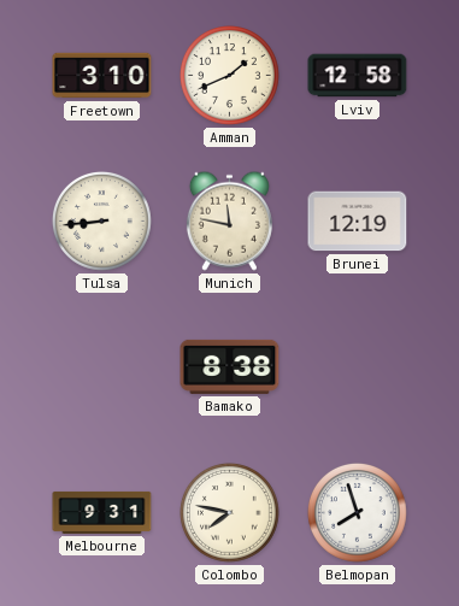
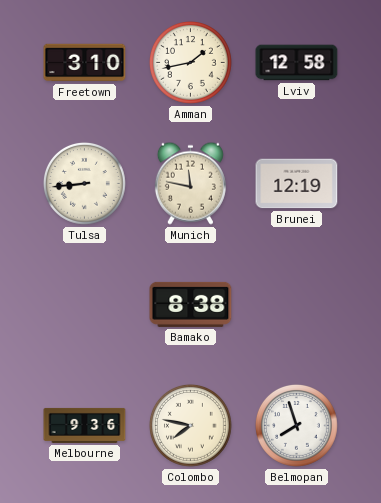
Amman: 1:41 -> 1:43
Melbourne: 9:31 -> 9:36
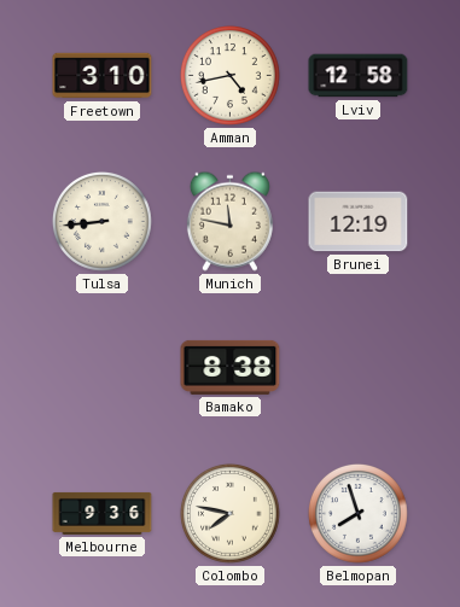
Amman: 1:43 -> 4:43
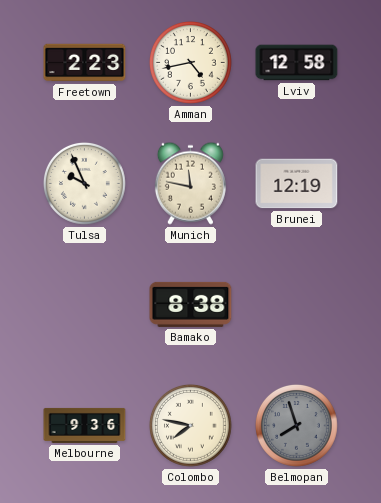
Freetown: 3:10 -> 2:23
Tulsa: 8:44 -> 9:56
Belmopan dial: white -> grey
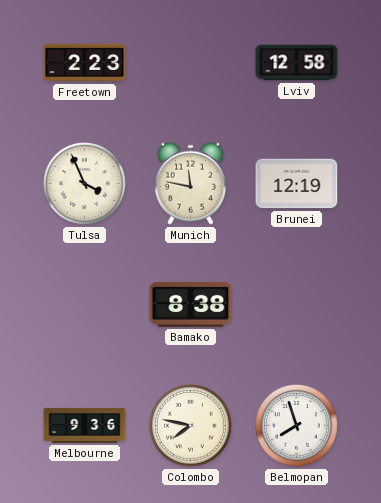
Amman: 4:43 -> none
Tulsa: 9:56 -> 3:56
Belmopan dial: grey -> white
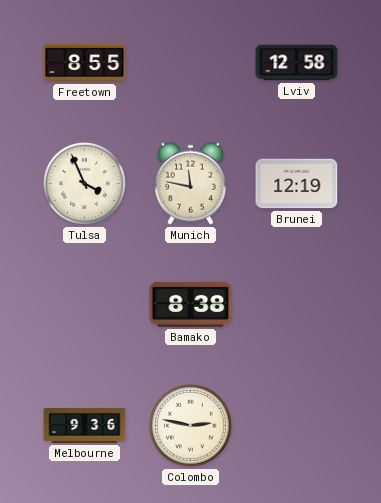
Freetown: 2:23 -> 8:55
Colombo: 7:47 -> 2:47
Belmopan: 7:57 -> none
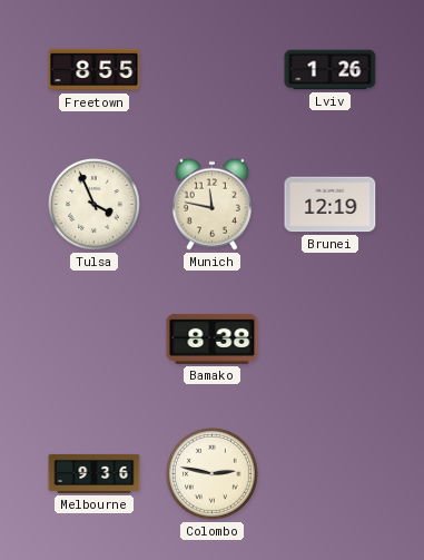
Lviv: 12:58 -> 1:26
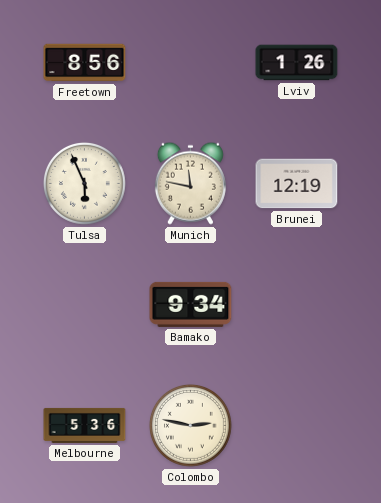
Freetown: 8:55 -> 8:56
Tulsa: 3:56 -> 5:56
Bamako: 8:38 -> 9:34
Melbourne: 9:36 -> 5:36
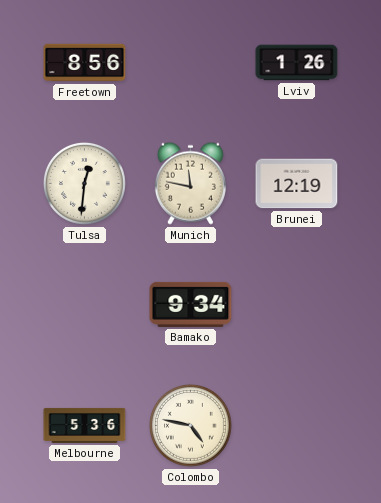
Tulsa: 5:56 -> 12:31
Colombo: 2:47 -> 4:47
